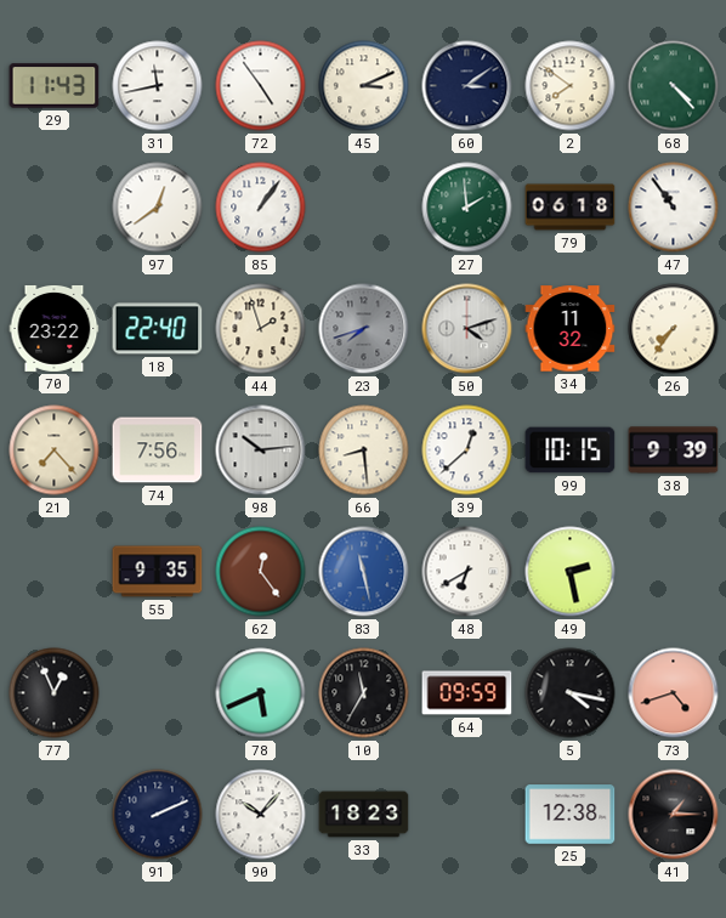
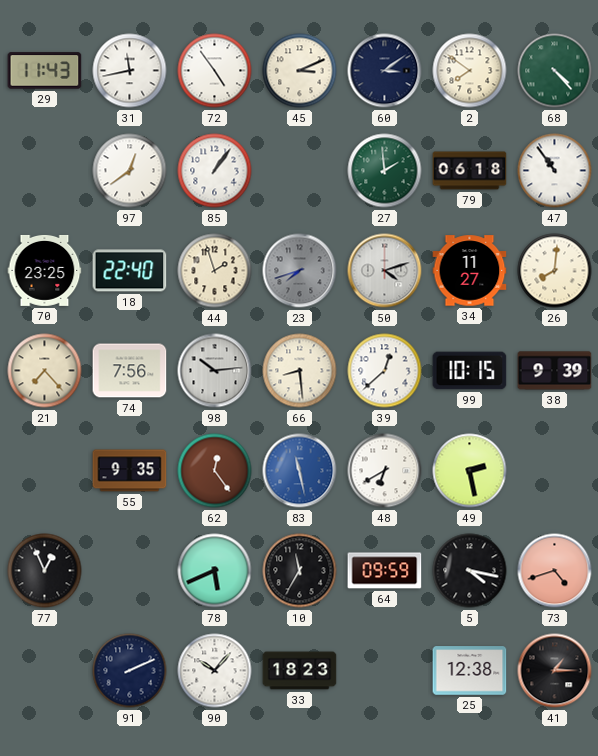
70: 23:22 -> 23:25
34: 11:32 -> 11:27
26: 7:36 -> 8:01
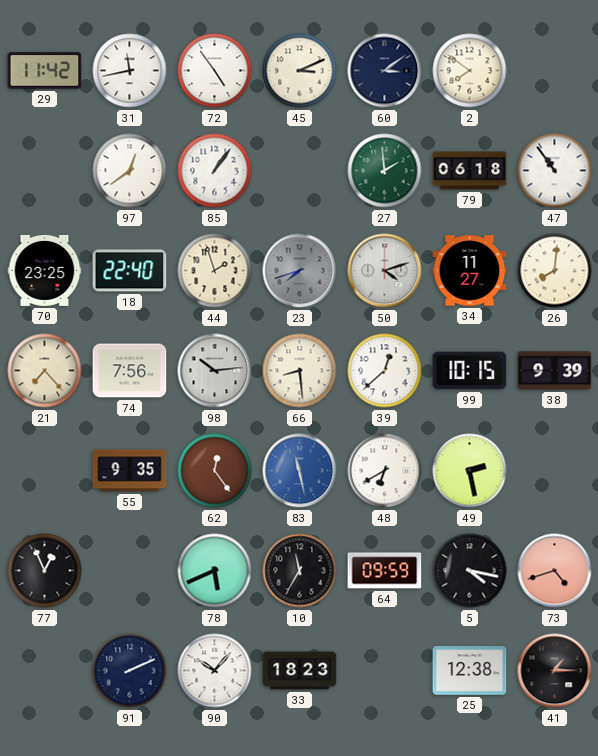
29: 11:43 -> 11:42
68: 4:23 -> none
